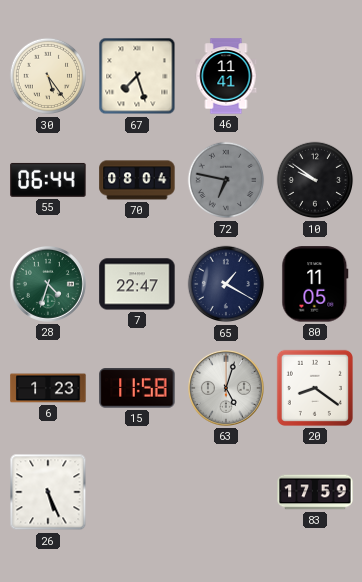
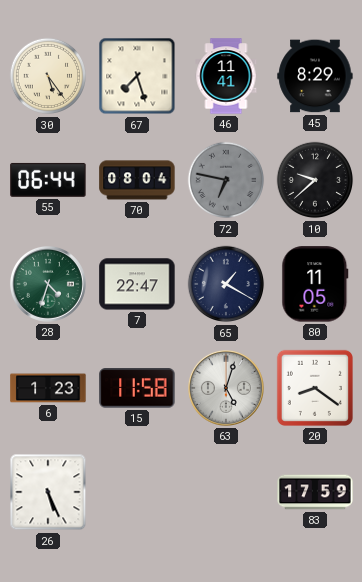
45: none -> 8:29
10: 9:51 -> 9:38
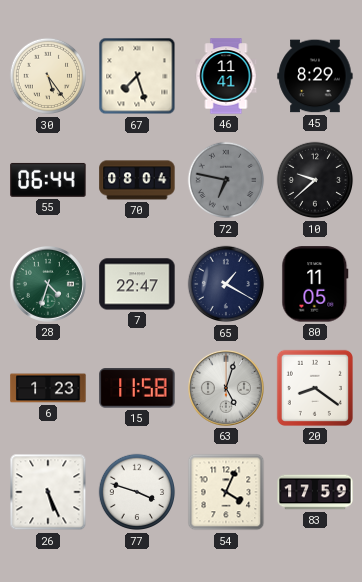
77: none -> 3:48
54: none -> 4:04
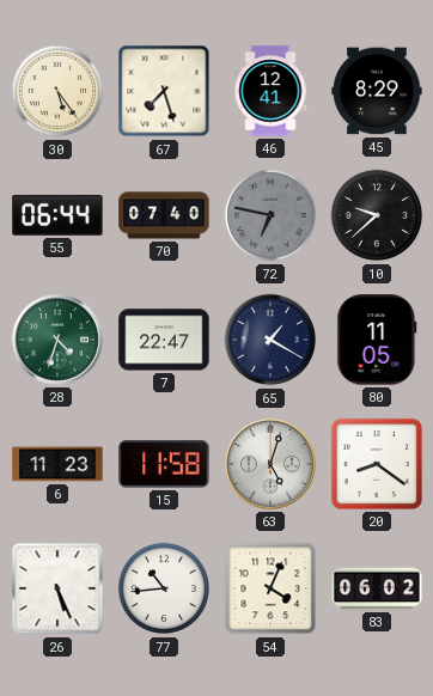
46: 11:41 -> 12:41
70: 08:04 -> 07:40
6: 1:23 -> 11:23
77: 3:48 -> 10:44
83: 17:59 -> 06:02
